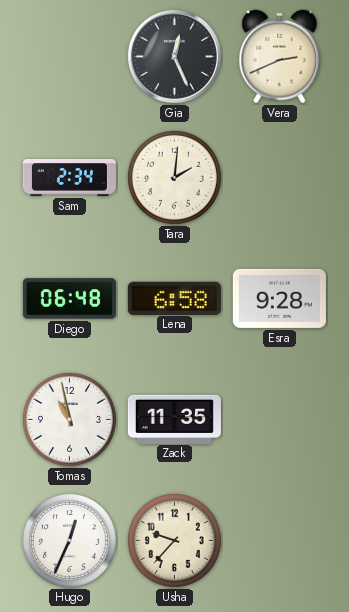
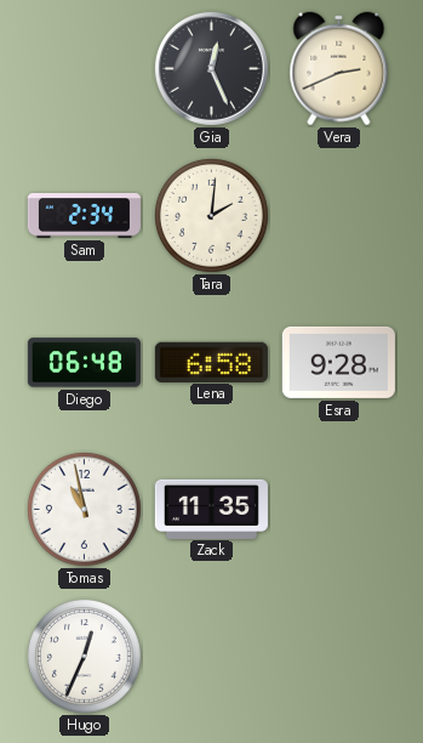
Usha: 9:37 -> none
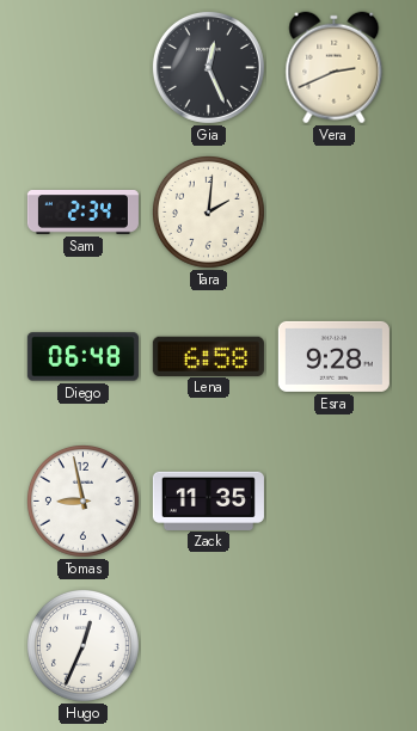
Tomas: 10:58 -> 8:58
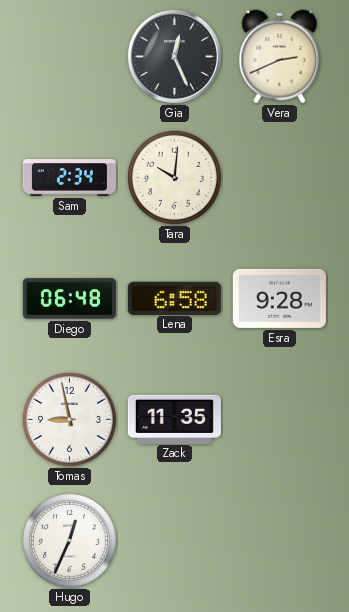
Tara: 2:01 -> 10:01
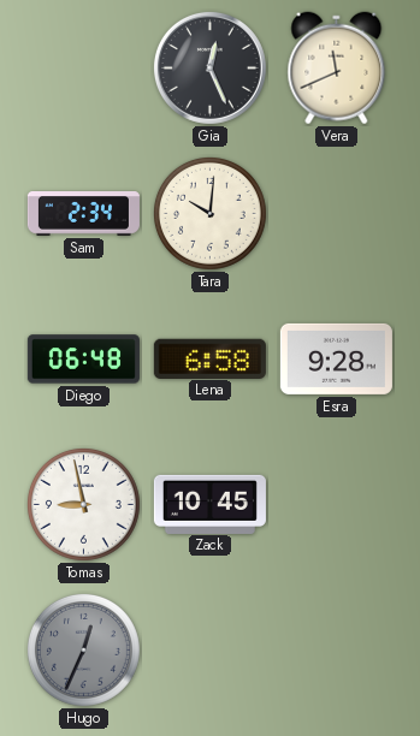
Vera: 2:41 -> 11:41
Zack: 11:35 -> 10:45
Hugo dial: white -> grey
